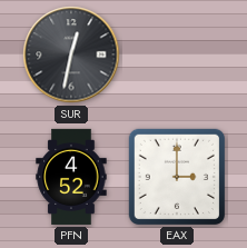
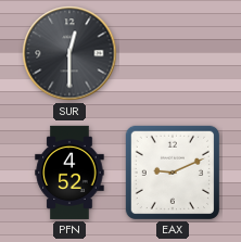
SUR: 12:32 -> 12:30
EAX: 3:00 -> 9:11
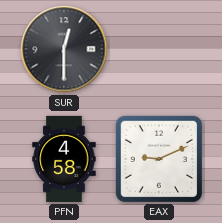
PFN: 4:52 -> 4:58
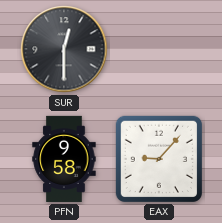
PFN: 4:58 -> 9:58
EAX: 9:11 -> 9:07
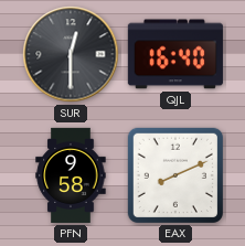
QJL: none -> 16:40
EAX: 9:07 -> 8:11
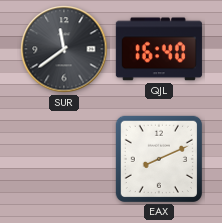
SUR: 12:30 -> 11:39
PFN: 9:58 -> none
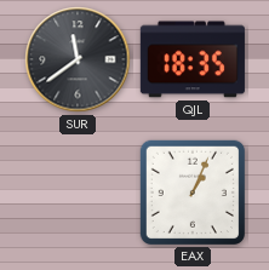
QJL: 16:40 -> 18:35
EAX: 8:11 -> 1:04
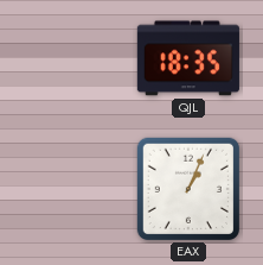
SUR: 11:39 -> none
